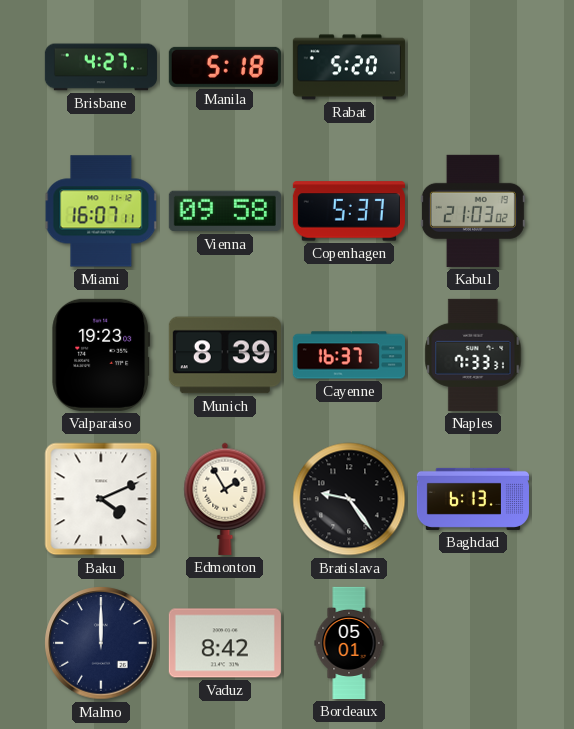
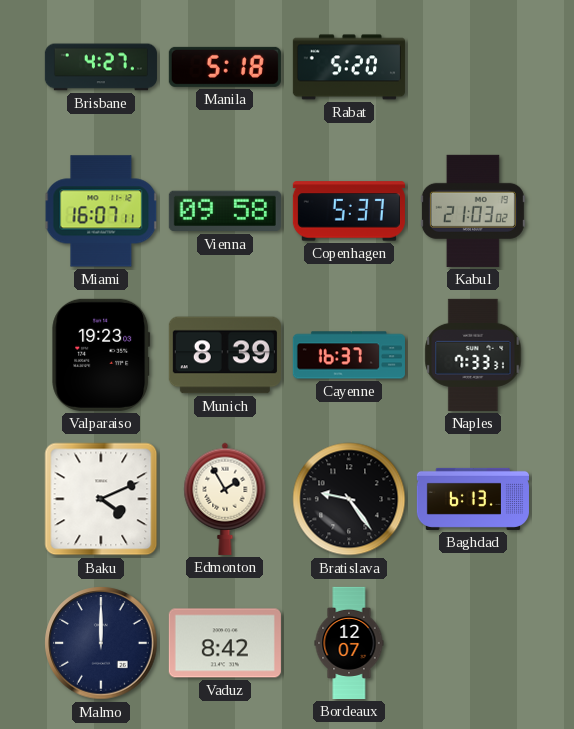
Bordeaux: 05:01 -> 12:07
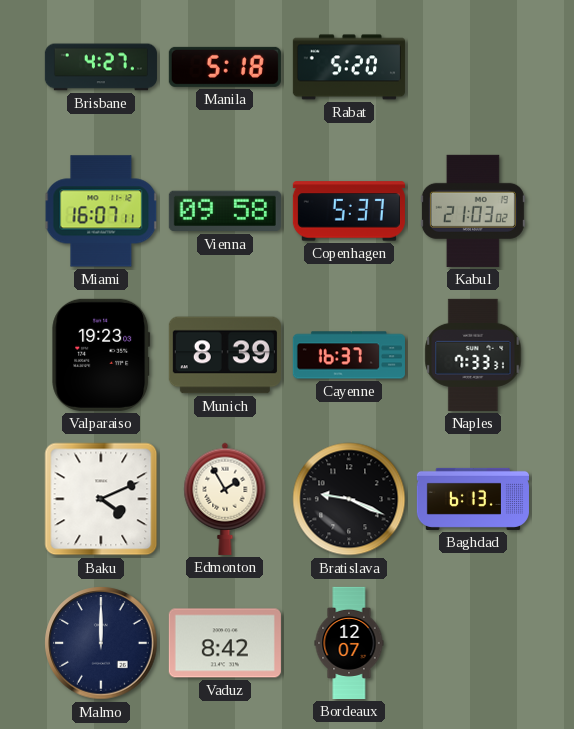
Bratislava: 9:24 -> 9:19
